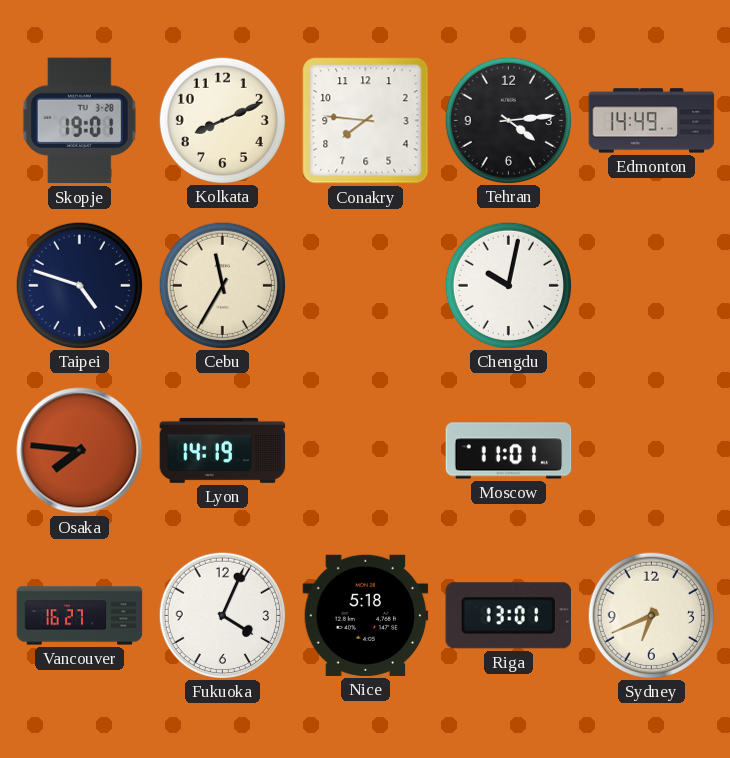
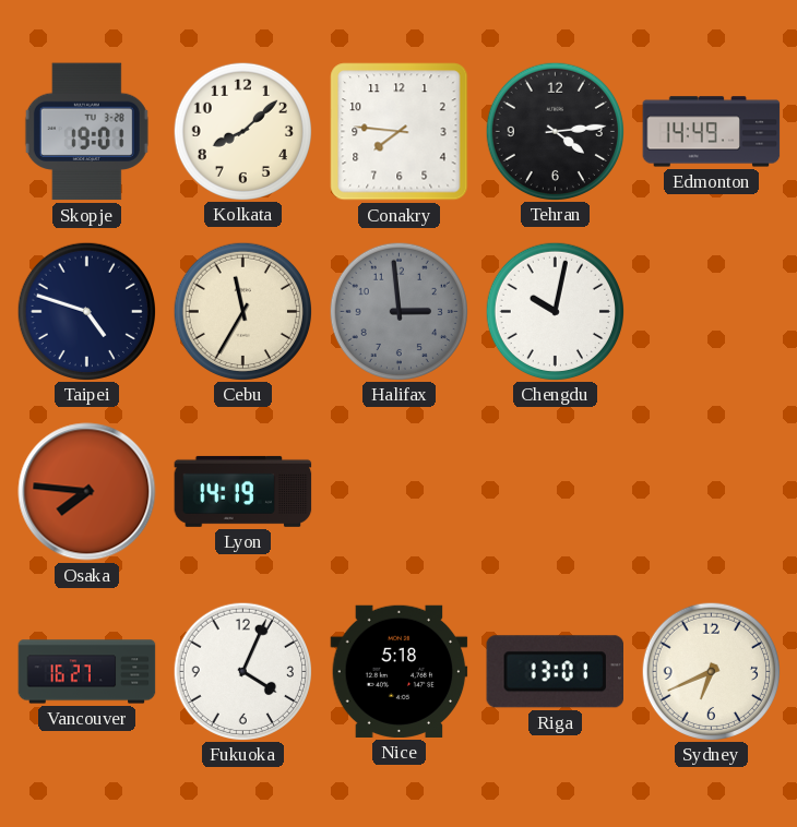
Kolkata: 8:11 -> 8:08
Halifax: none -> 2:59
Moscow: 11:01 -> none
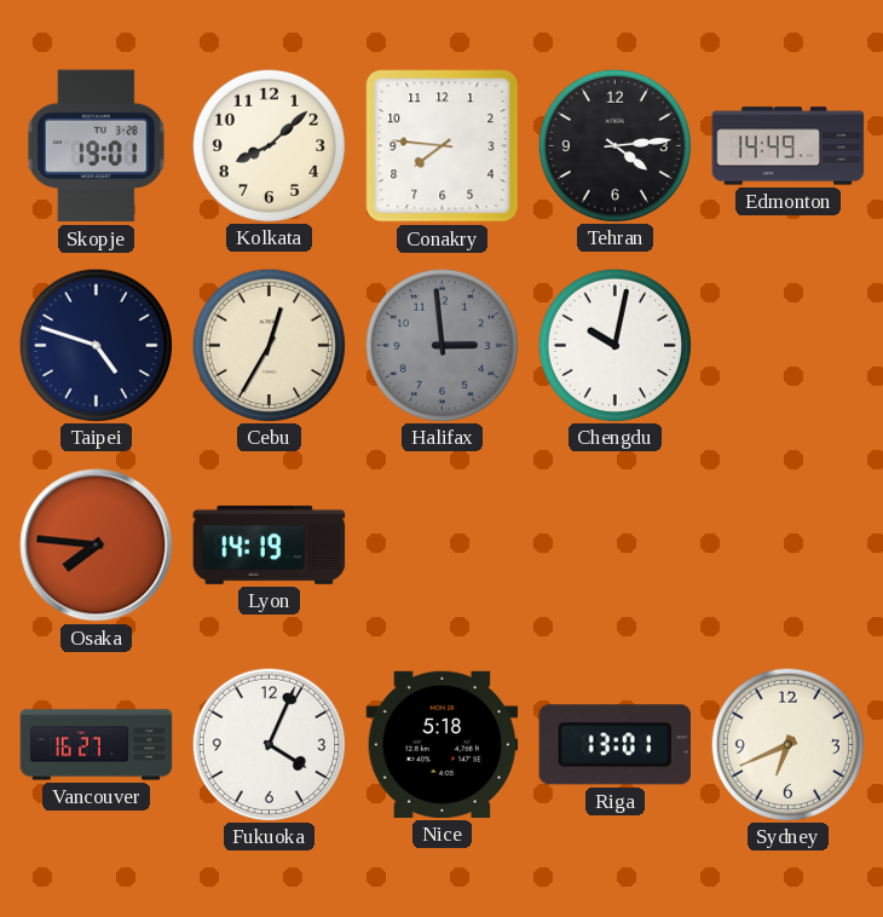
Cebu: 11:35 -> 12:35
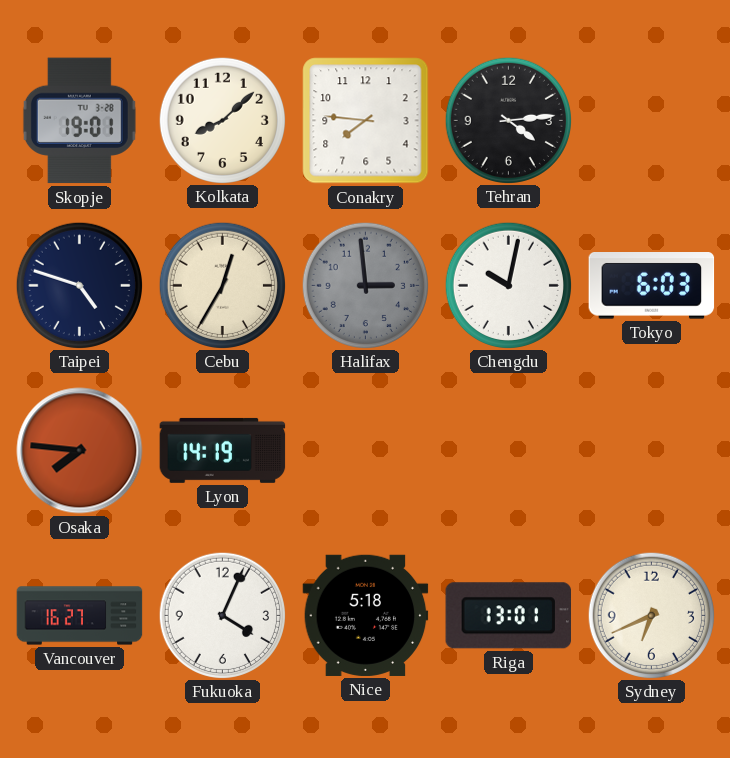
Edmonton: 14:49 -> none
Tokyo: none -> 6:03
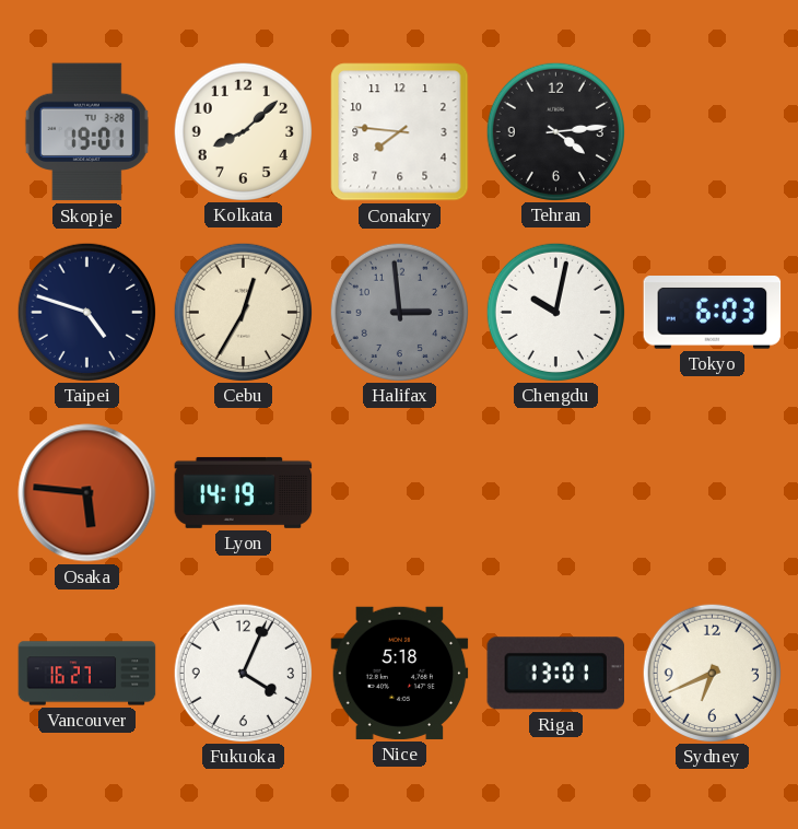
Osaka: 7:46 -> 5:46
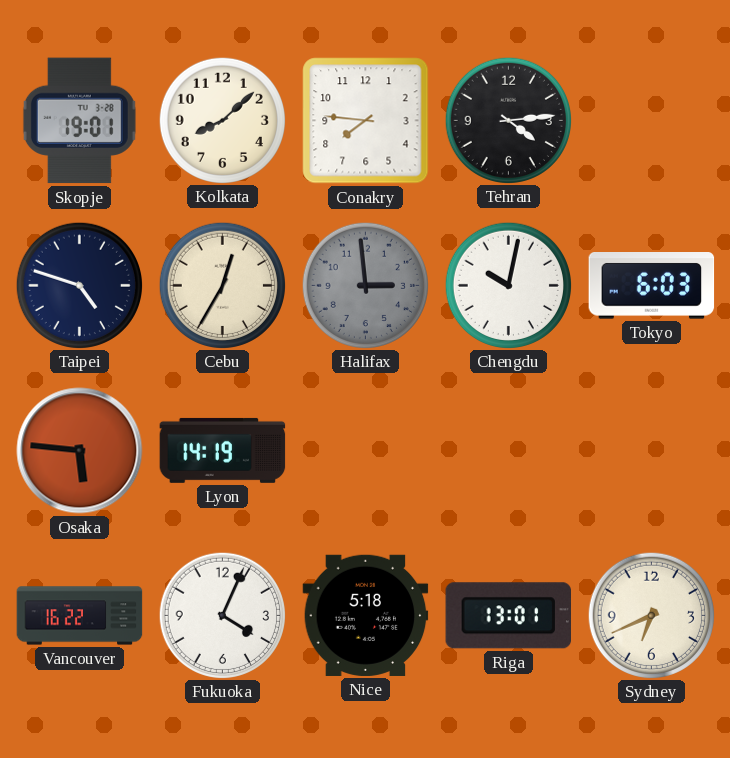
Vancouver: 16:27 -> 16:22
